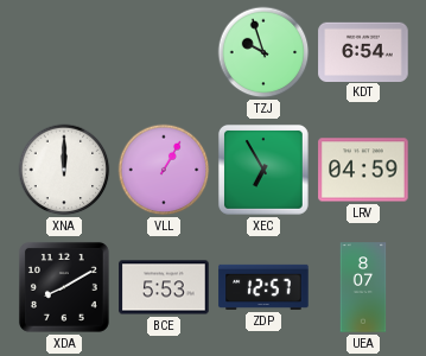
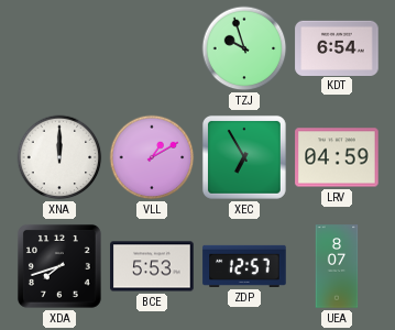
VLL: 1:05 -> 1:10
XDA: 8:10 -> 7:42
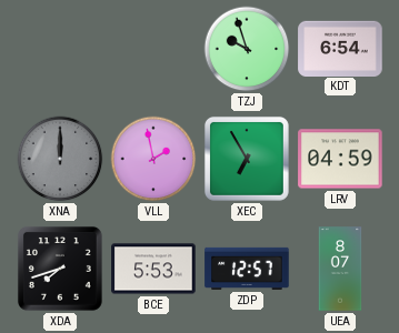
XNA dial: white -> grey
VLL: 1:10 -> 1:58
